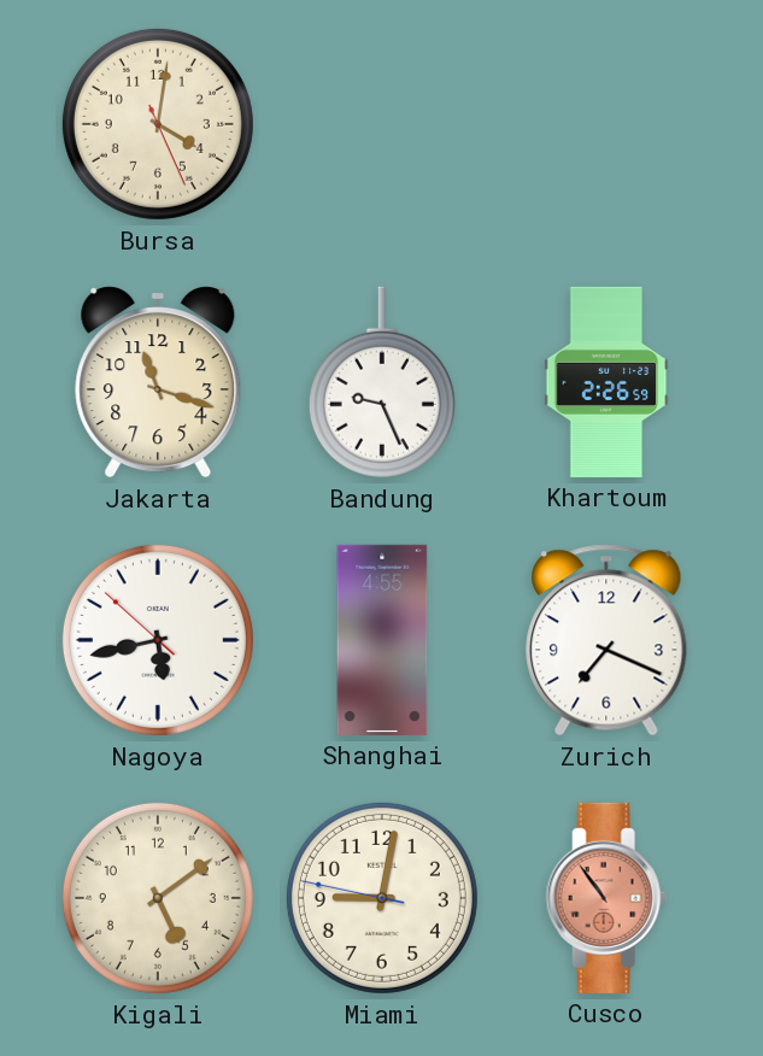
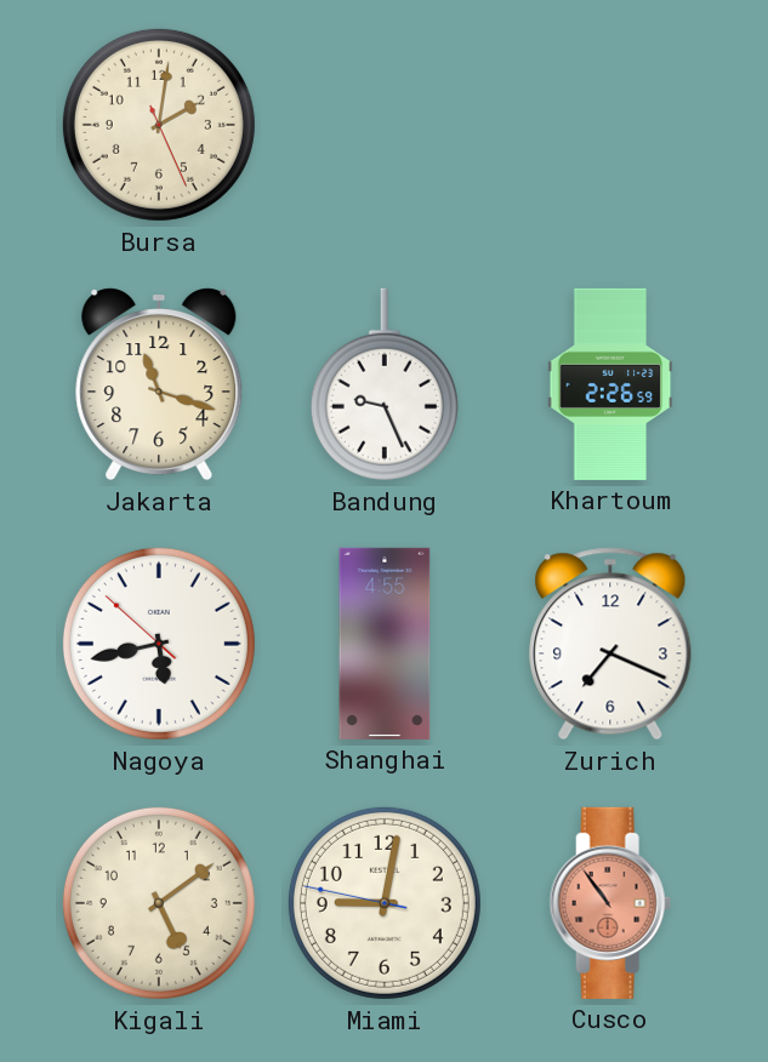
Bursa: 4:01 -> 2:01
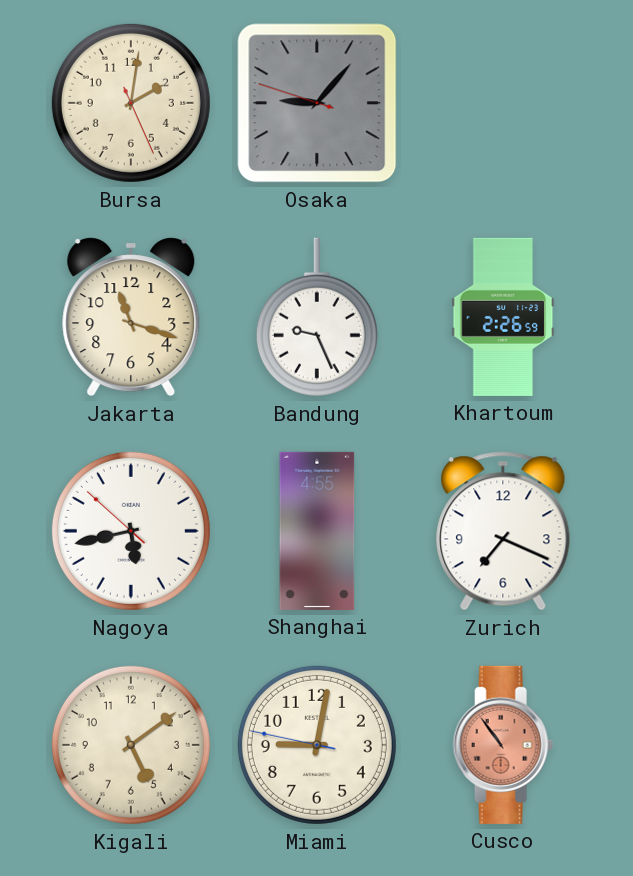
Osaka: none -> 9:06
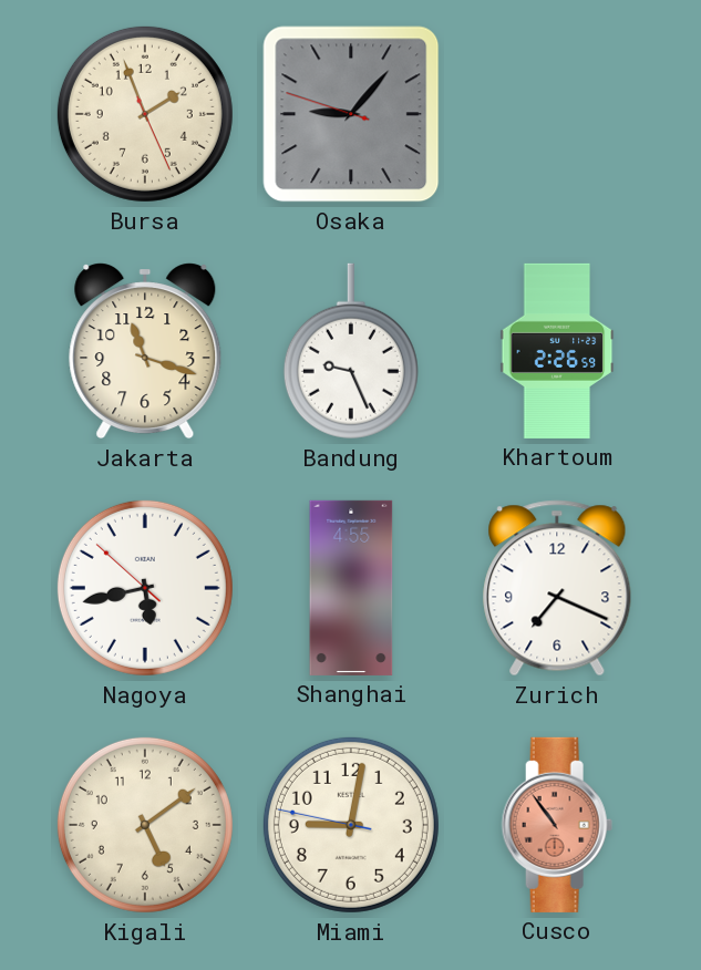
Bursa: 2:01 -> 1:56
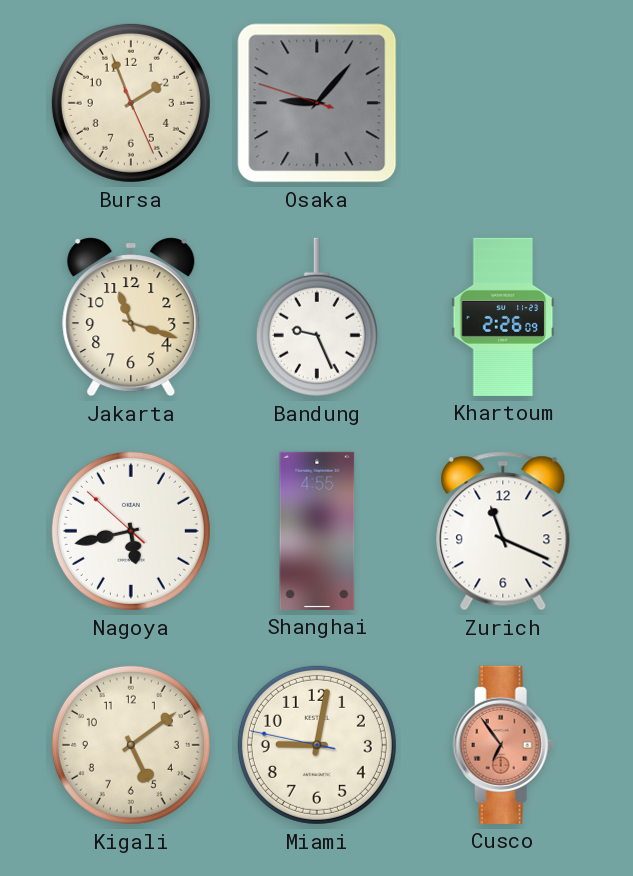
Khartoum: 2:26:59 -> 2:26:09
Zurich: 7:19 -> 11:19
Cusco: 10:54 -> 6:54
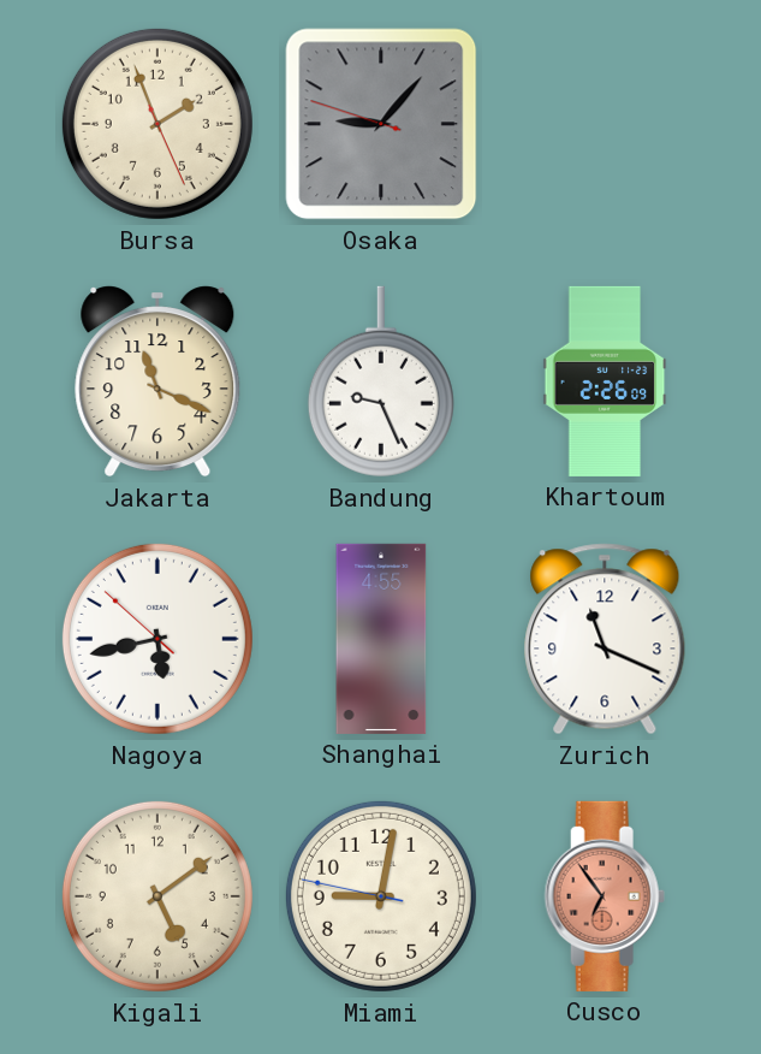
Jakarta: 11:18 -> 11:19
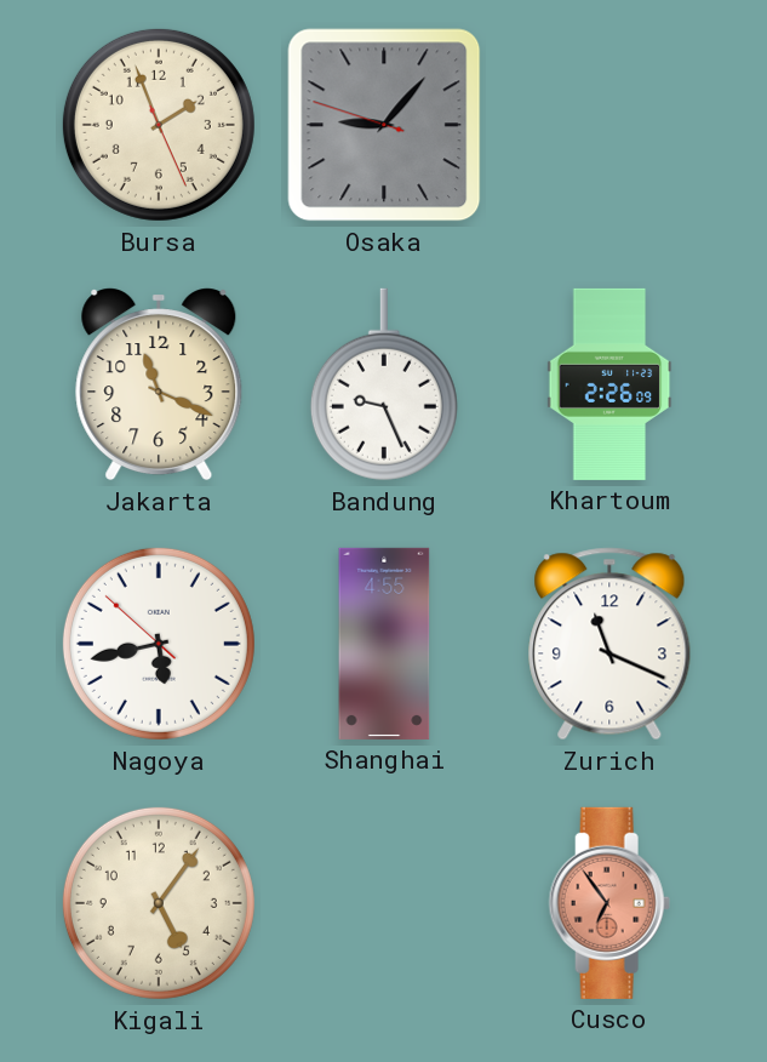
Kigali: 5:09 -> 5:06
Miami: 9:01 -> none
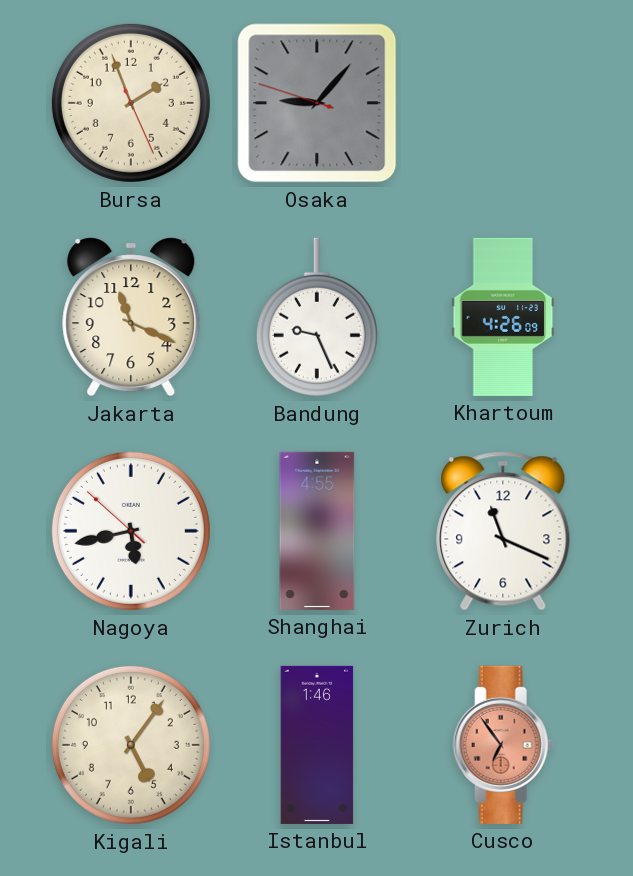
Khartoum: 2:26 -> 4:26
Istanbul: none -> 1:46
